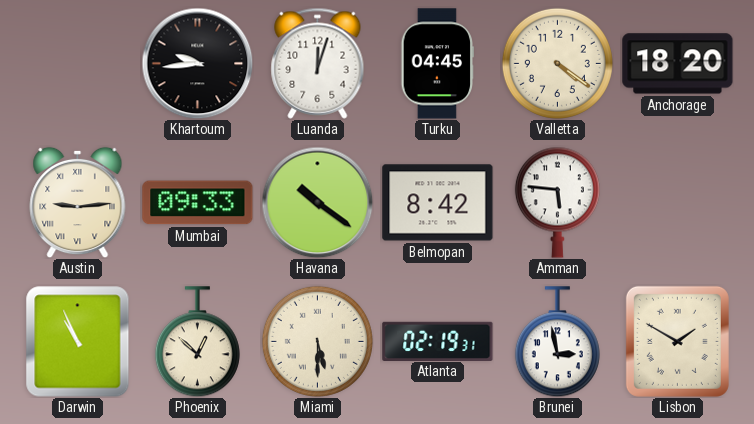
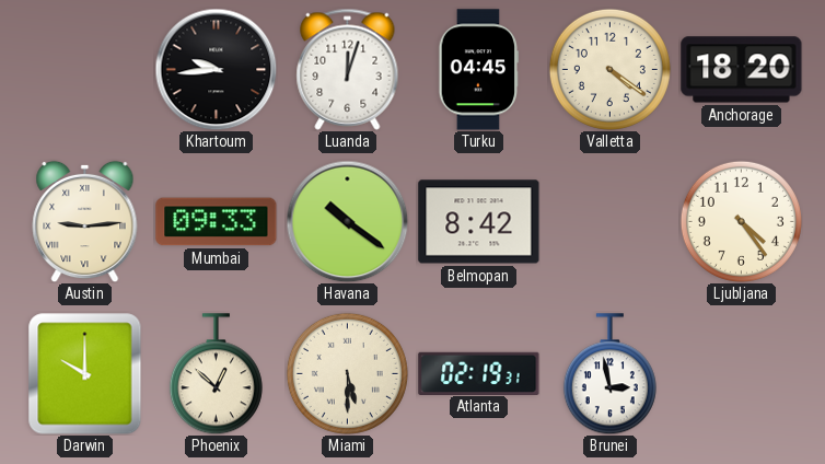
Amman: 5:46 -> none
Ljubljana: none -> 4:24
Darwin: 10:56 -> 10:00
Lisbon: 1:50 -> none
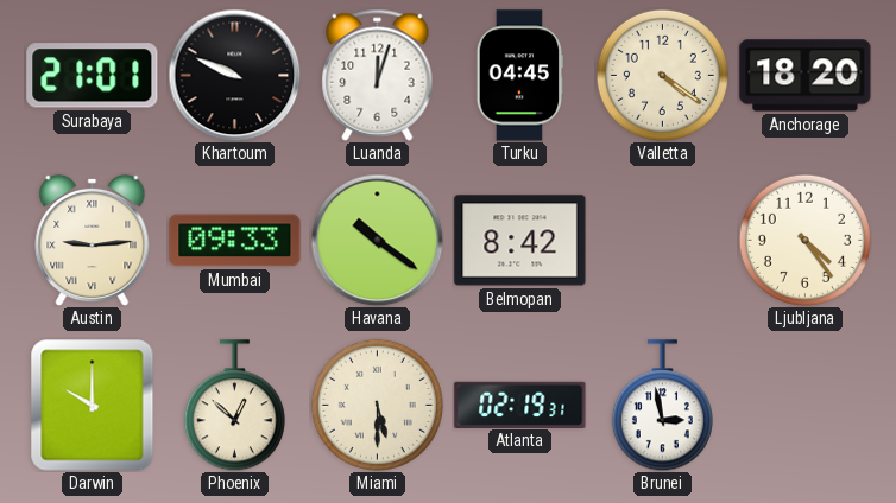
Surabaya: none -> 21:01
Khartoum: 9:44 -> 9:49
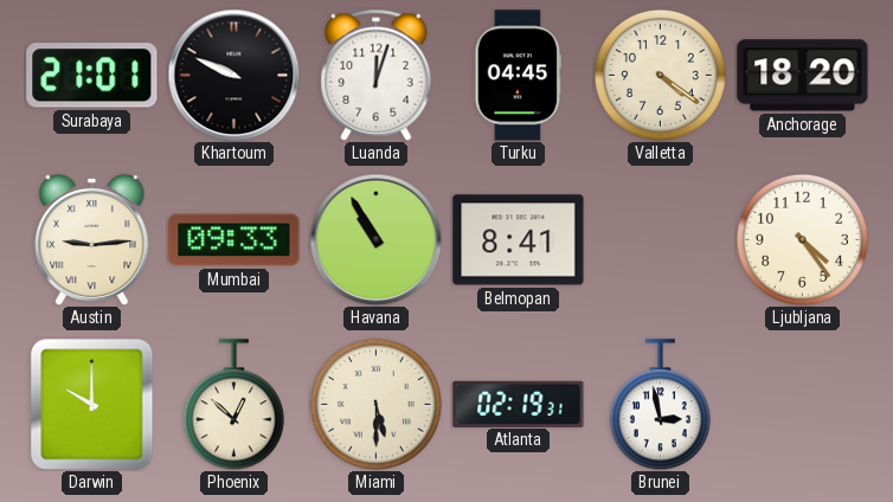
Havana: 10:21 -> 10:55
Belmopan: 8:42 -> 8:41
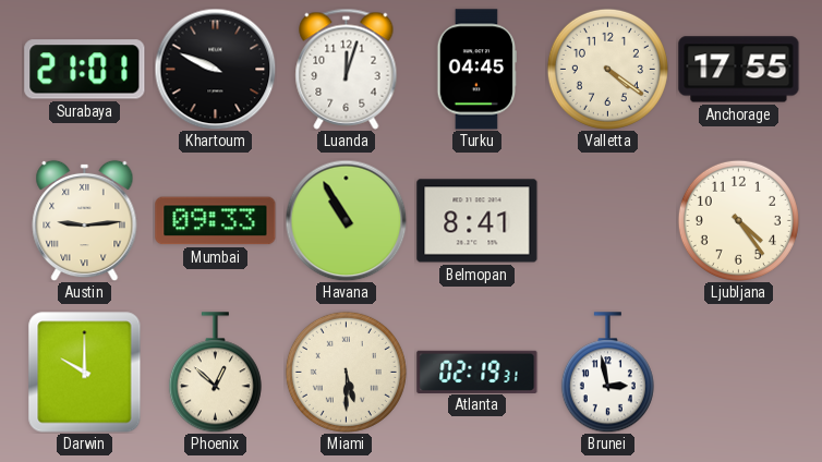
Anchorage: 18:20 -> 17:55
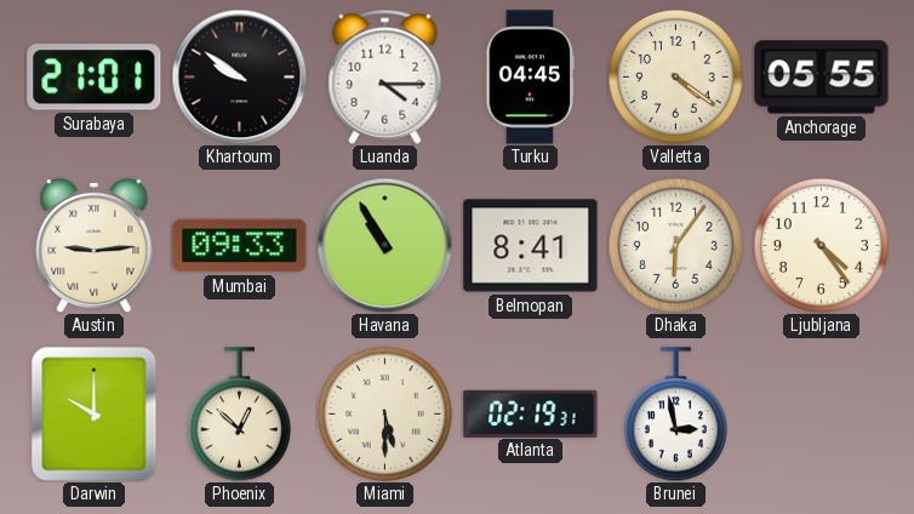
Khartoum: 9:49 -> 9:51
Luanda: 12:03 -> 4:15
Anchorage: 17:55 -> 05:55
Dhaka: none -> 6:06
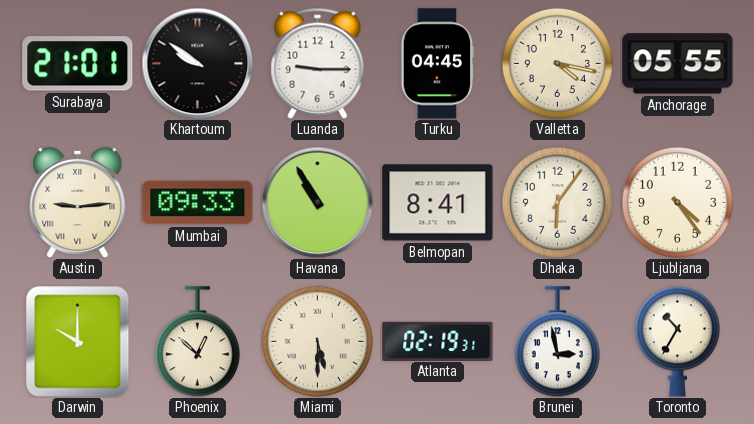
Luanda: 4:15 -> 9:15
Valletta: 4:21 -> 4:17
Toronto: none -> 10:35
